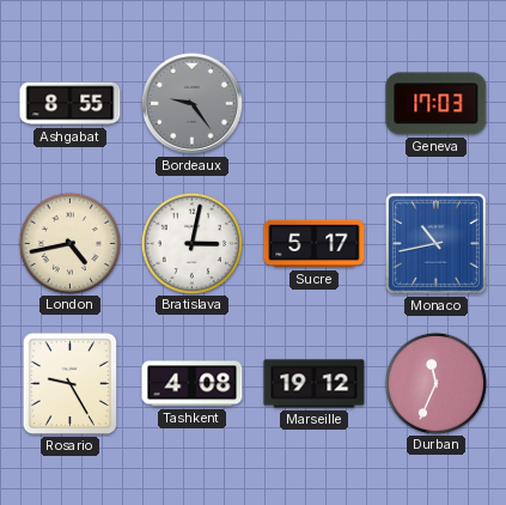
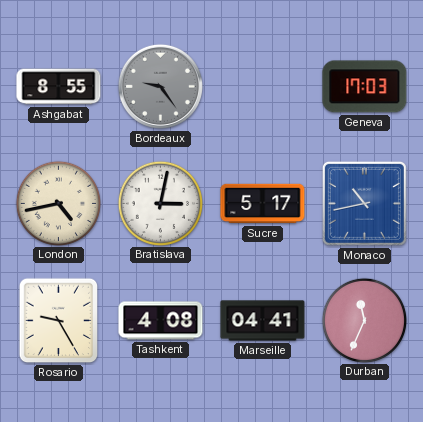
Marseille: 19:12 -> 04:41
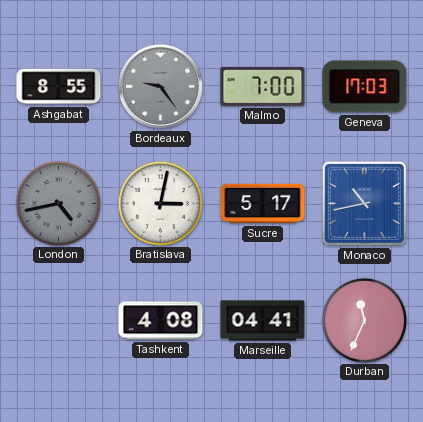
Malmo: none -> 7:00
London dial: cream -> grey
Rosario: 9:25 -> none
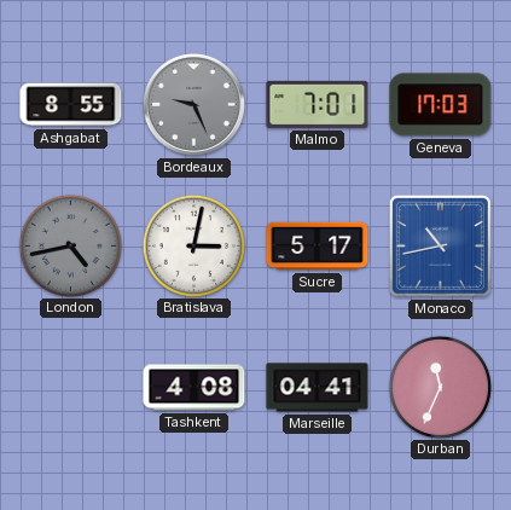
Bordeaux: 9:24 -> 9:26
Malmo: 7:00 -> 7:01
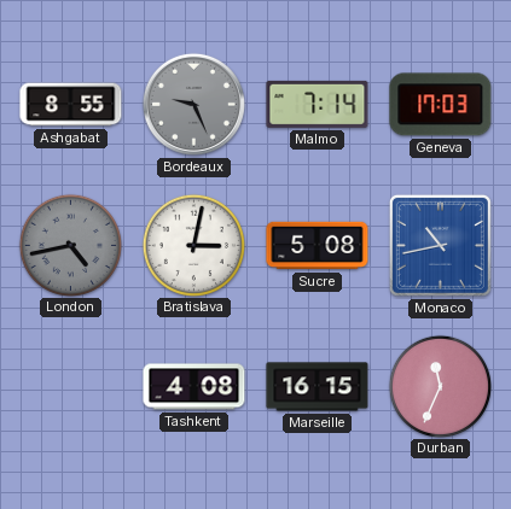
Malmo: 7:01 -> 7:14
Sucre: 5:17 -> 5:08
Marseille: 04:41 -> 16:15
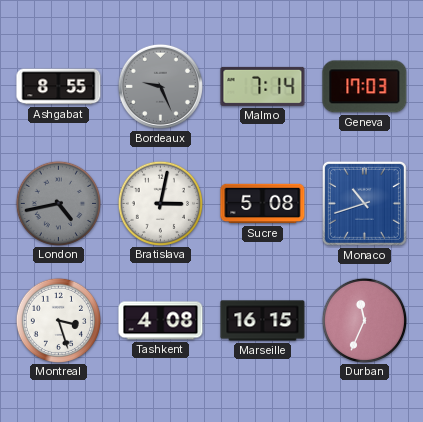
Monaco: 10:43 -> 10:42
Montreal: none -> 3:27
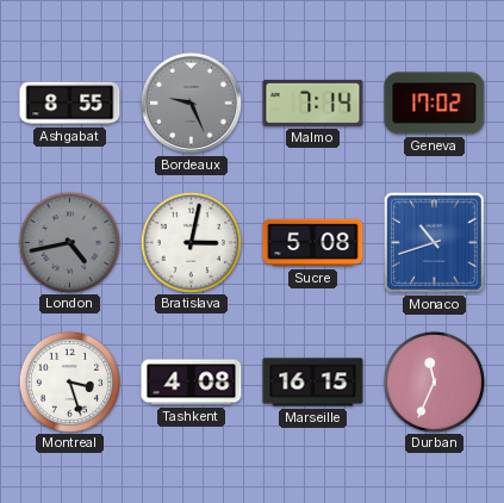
Geneva: 17:03 -> 17:02
